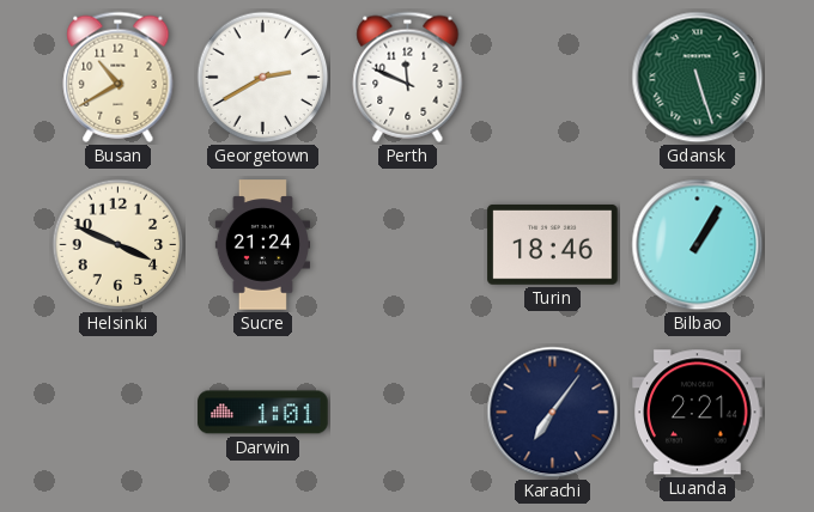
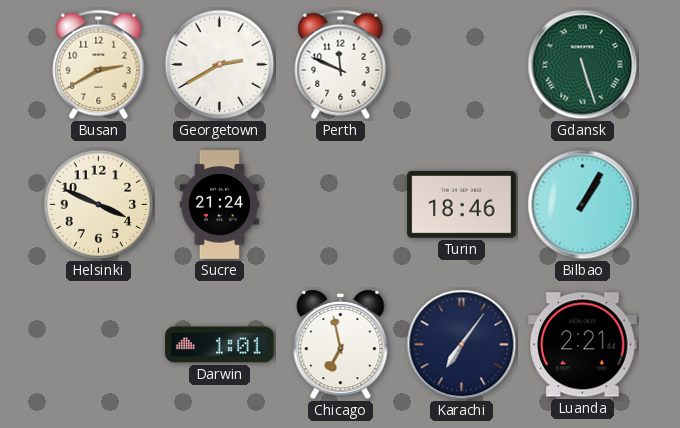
Busan: 10:40 -> 2:40
Chicago: none -> 6:58
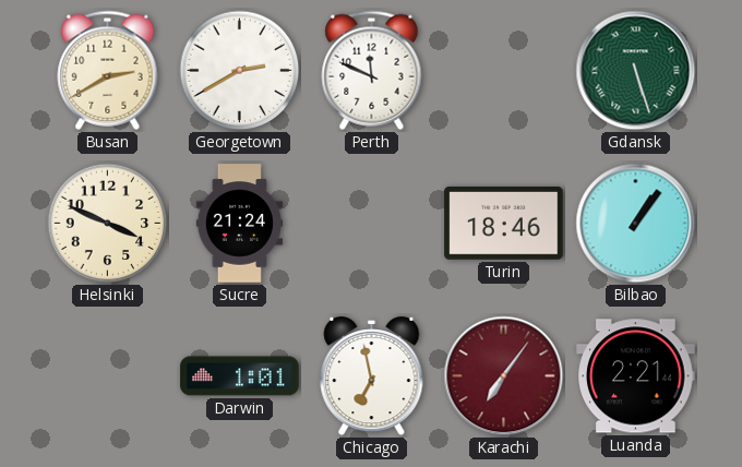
Bilbao: 1:05 -> 1:06
Karachi dial: navy -> burgundy
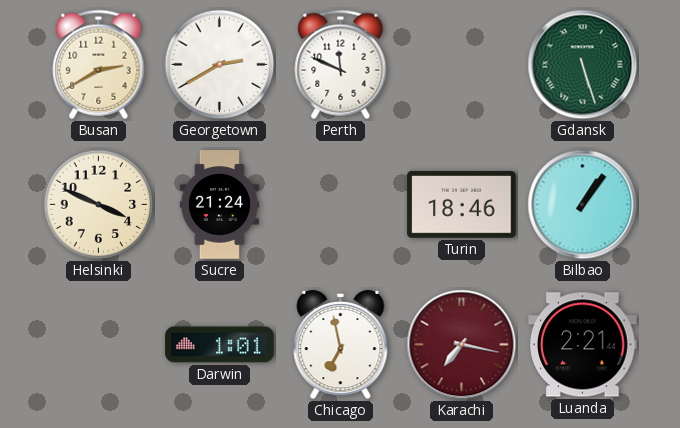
Karachi: 7:06 -> 7:17
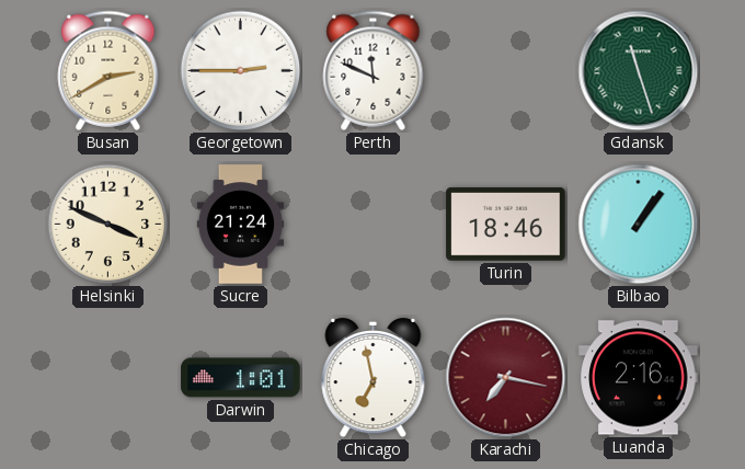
Georgetown: 2:40 -> 2:45
Gdansk: 5:27 -> 11:27
Luanda: 2:21 -> 2:16
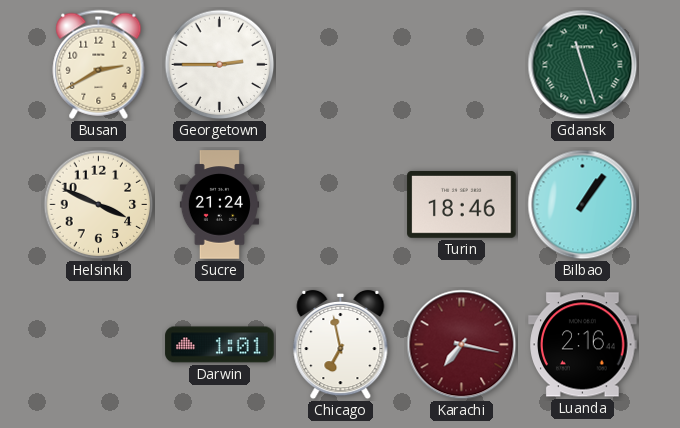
Perth: 11:49 -> none
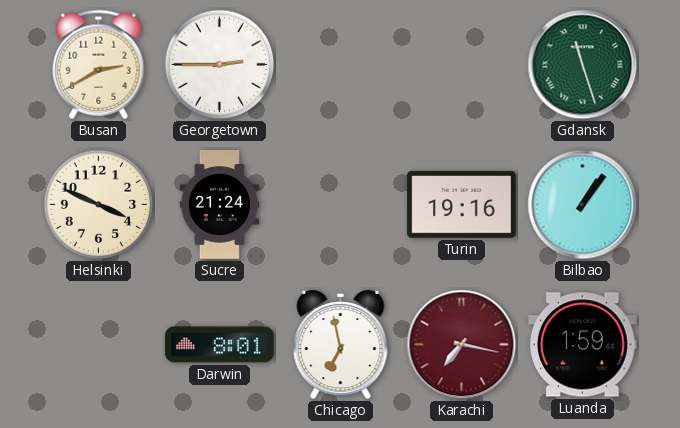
Turin: 18:46 -> 19:16
Darwin: 1:01 -> 8:01
Luanda: 2:16 -> 1:59
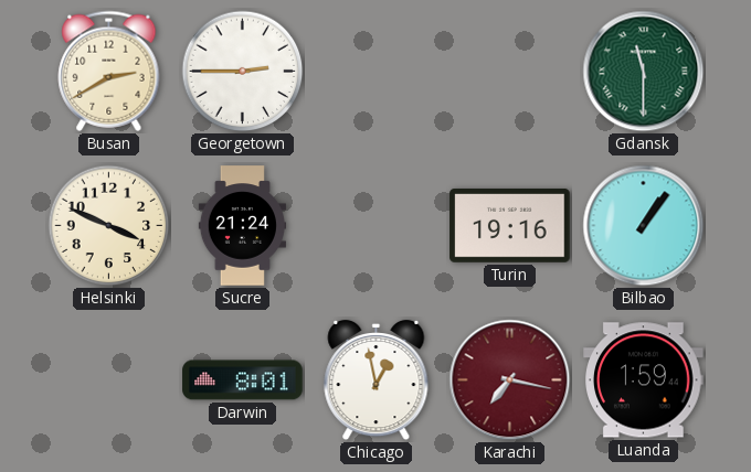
Gdansk: 11:27 -> 11:30
Chicago: 6:58 -> 12:58
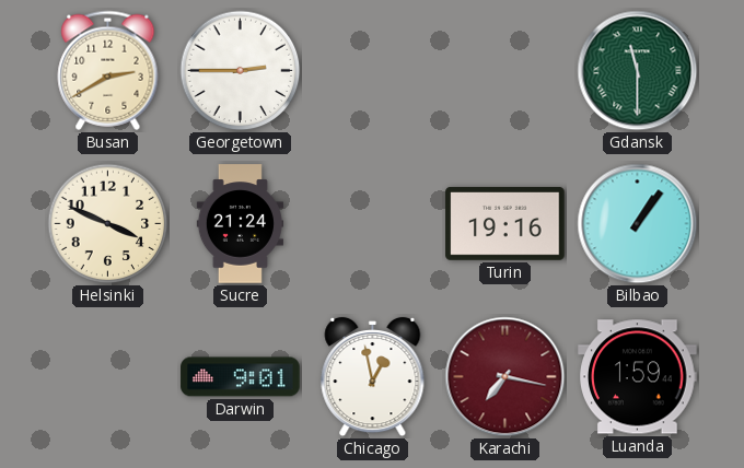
Darwin: 8:01 -> 9:01
